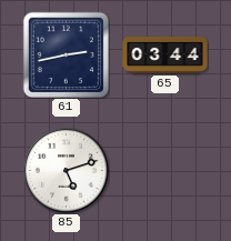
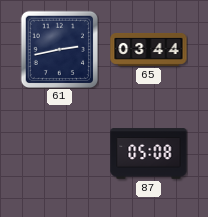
85: 5:12 -> none
87: none -> 05:08
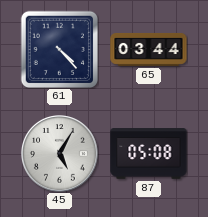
61: 2:43 -> 4:23
45: none -> 5:05
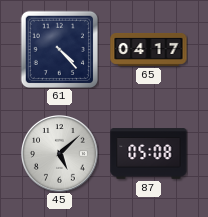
65: 03:44 -> 04:17
45: 5:05 -> 5:08
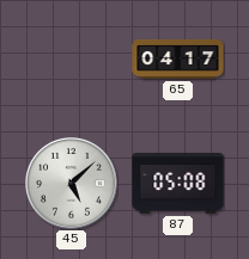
61: 4:23 -> none
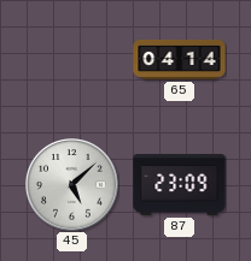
65: 04:17 -> 04:14
87: 05:08 -> 23:09
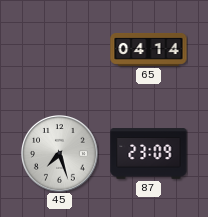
45: 5:08 -> 7:27
